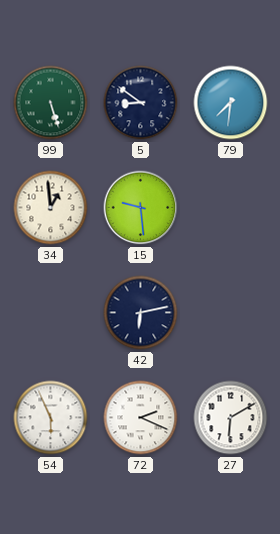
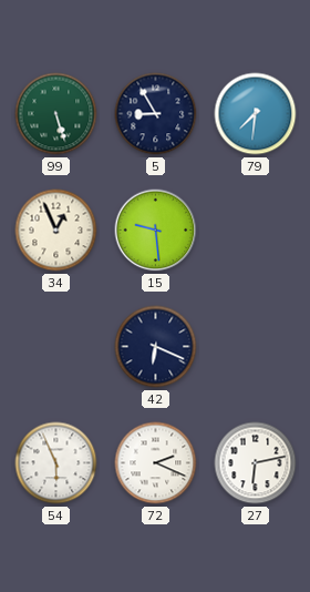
5: 8:51 -> 8:55
34: 12:59 -> 12:56
42: 6:13 -> 6:19
27: 6:10 -> 6:13
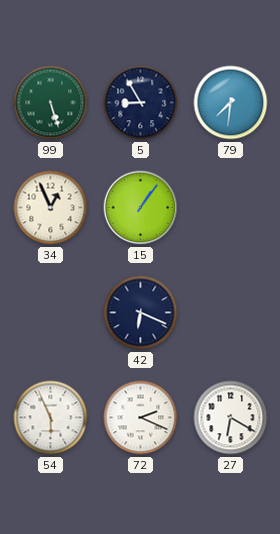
15: 9:29 -> 1:06
27: 6:13 -> 6:20
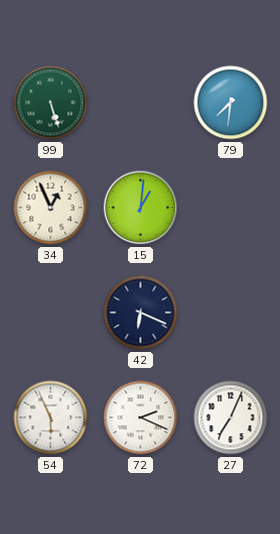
5: 8:55 -> none
15: 1:06 -> 1:01
27: 6:20 -> 7:04
